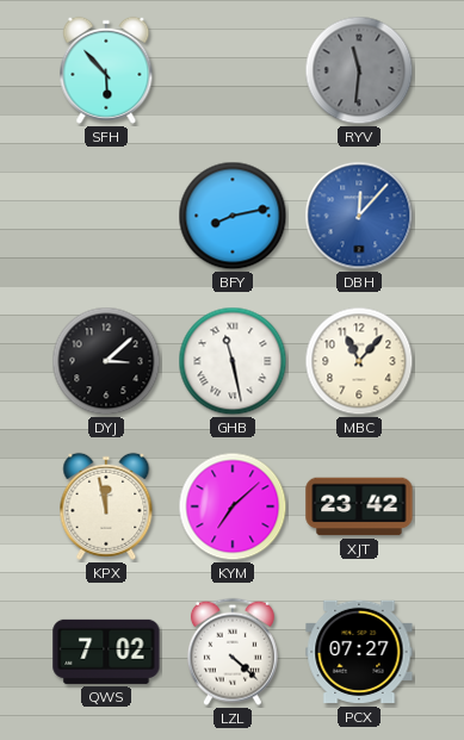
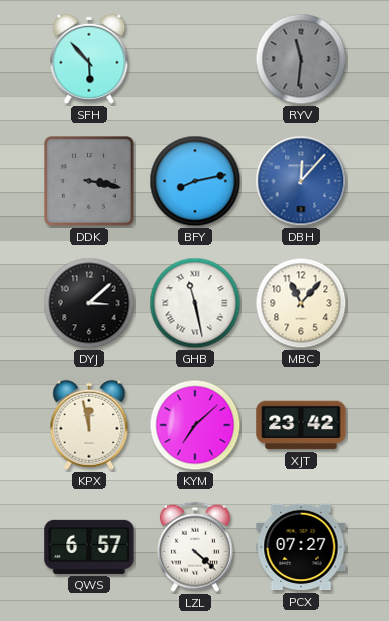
DDK: none -> 3:17
QWS: 7:02 -> 6:57
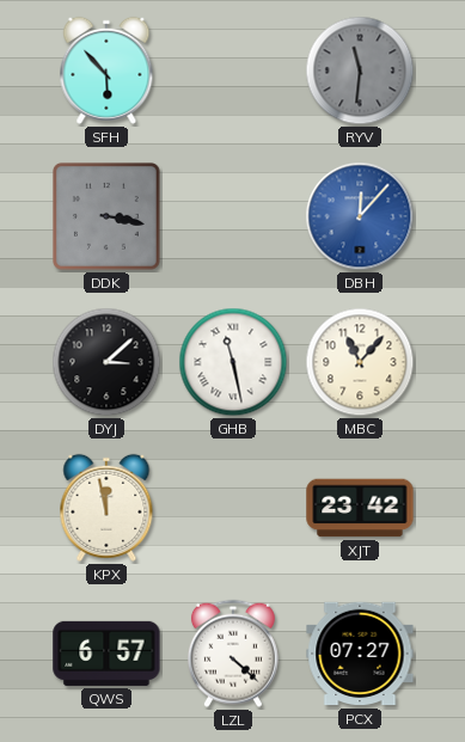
BFY: 8:13 -> none
KYM: 7:08 -> none
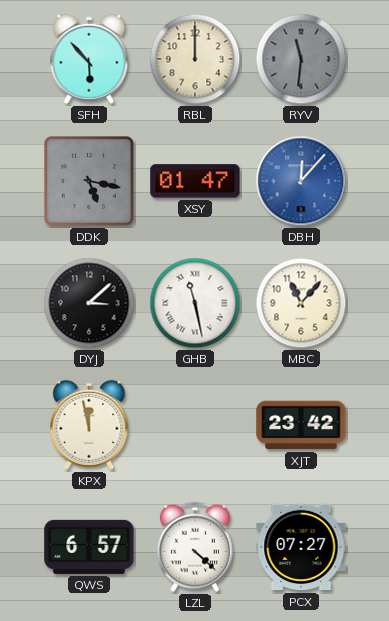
RBL: none -> 12:00
DDK: 3:17 -> 5:17
XSY: none -> 01:47
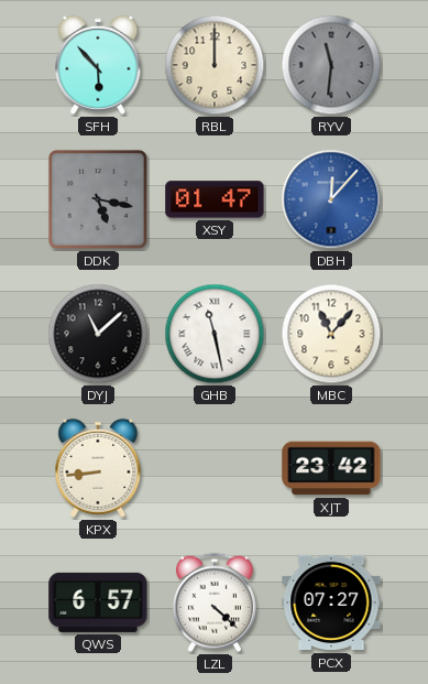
DYJ: 3:08 -> 11:08
KPX: 11:58 -> 8:44
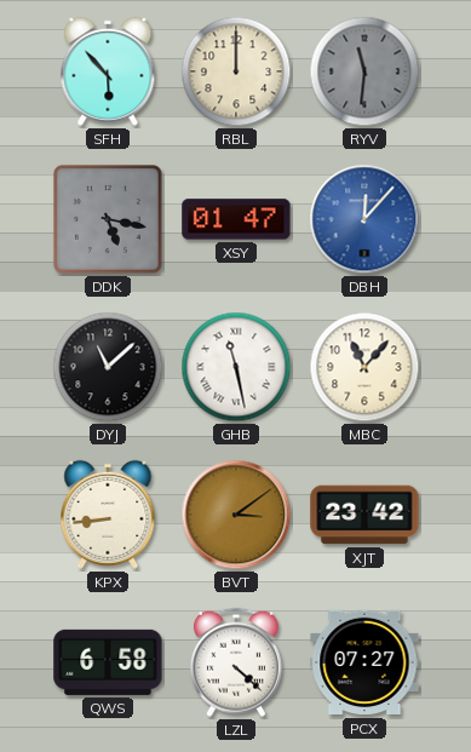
BVT: none -> 3:09
QWS: 6:57 -> 6:58
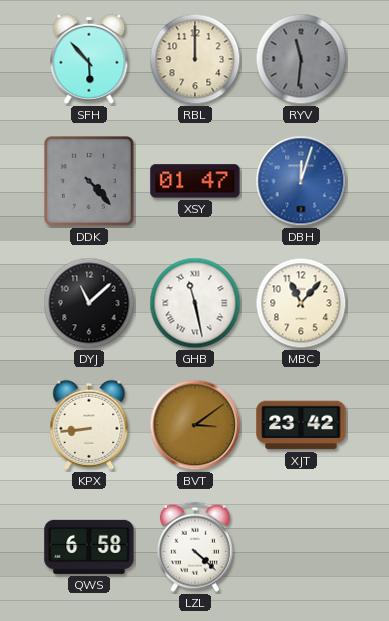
DDK: 5:17 -> 4:23
DBH: 12:07 -> 12:03
PCX: 07:27 -> none
